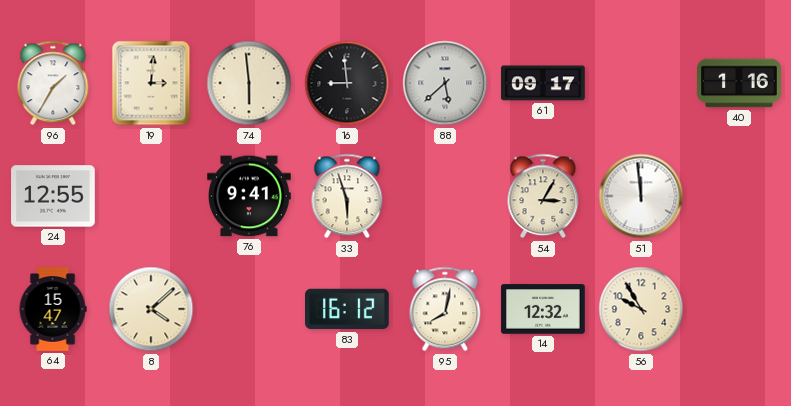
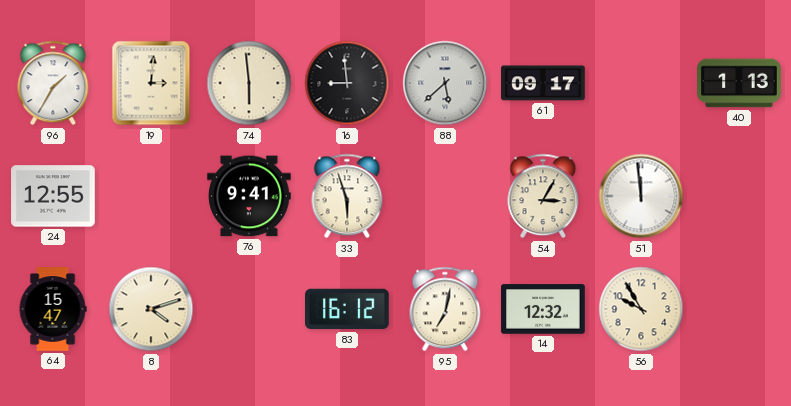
40: 1:16 -> 1:13
8: 4:08 -> 4:12
95: 8:02 -> 7:02
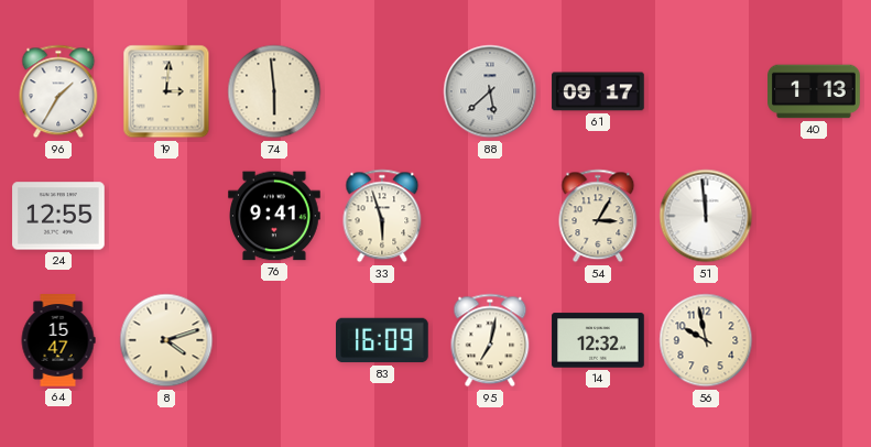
16: 8:59 -> none
83: 16:12 -> 16:09
56: 9:55 -> 9:58
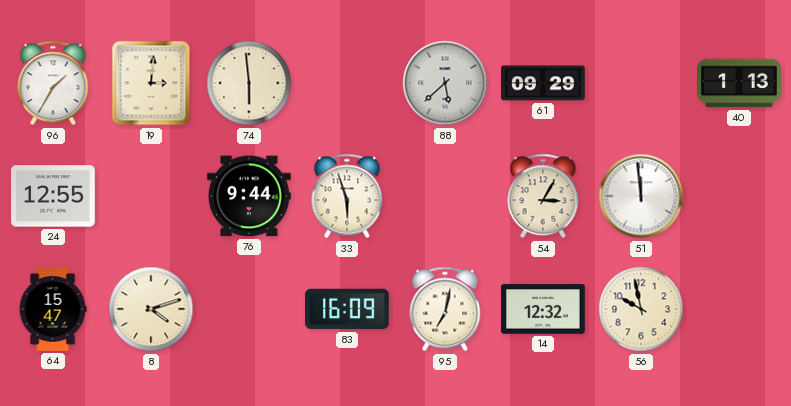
61: 09:17 -> 09:29
76: 9:41 -> 9:44
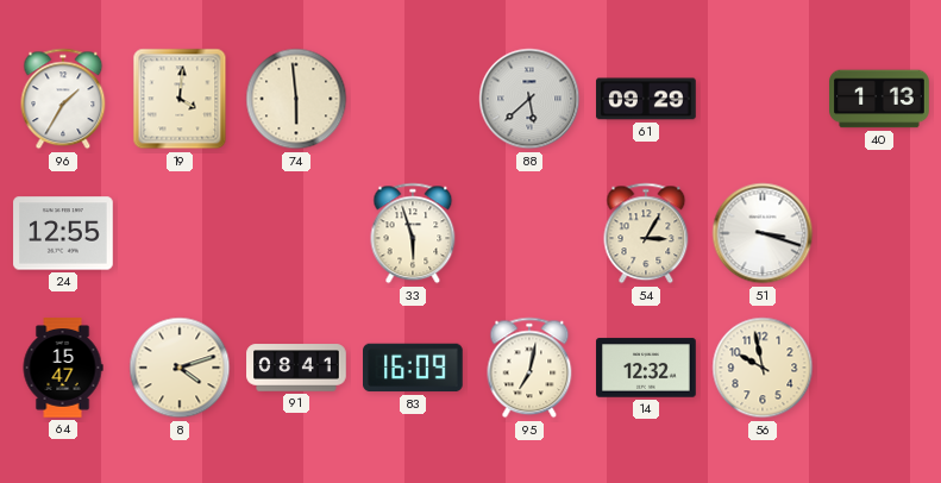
19: 3:01 -> 4:01
76: 9:44 -> none
51: 11:59 -> 3:18
91: none -> 08:41
